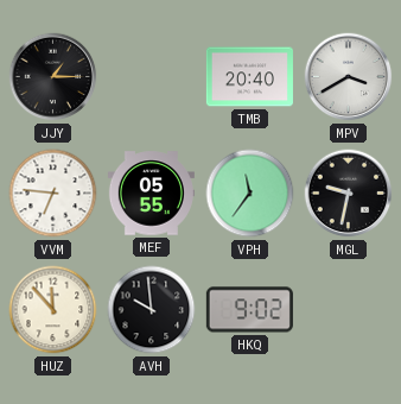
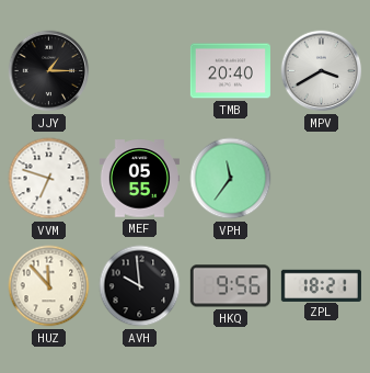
VVM: 6:46 -> 6:48
MGL: 9:32 -> none
HKQ: 9:02 -> 9:56
ZPL: none -> 18:21
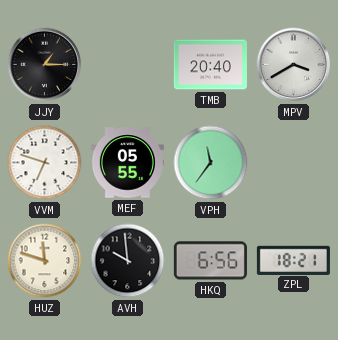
HUZ: 11:53 -> 11:48
HKQ: 9:56 -> 6:56
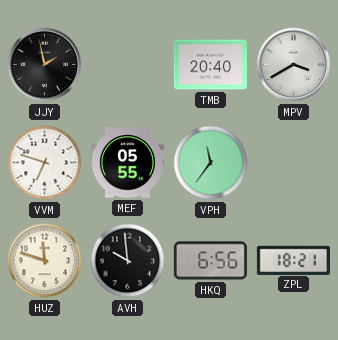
JJY: 1:15 -> 1:58
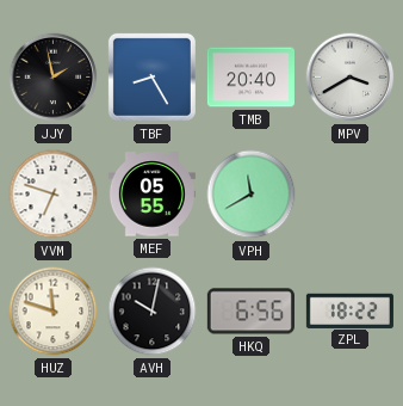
TBF: none -> 8:25
VPH: 11:36 -> 11:40
AVH: 9:59 -> 10:02
ZPL: 18:21 -> 18:22
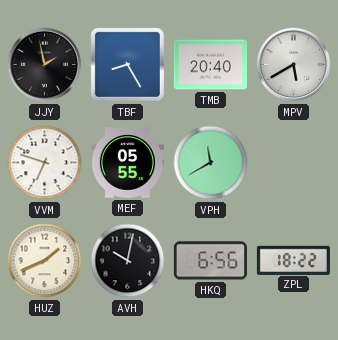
MPV: 3:40 -> 5:40
HUZ: 11:48 -> 1:41
